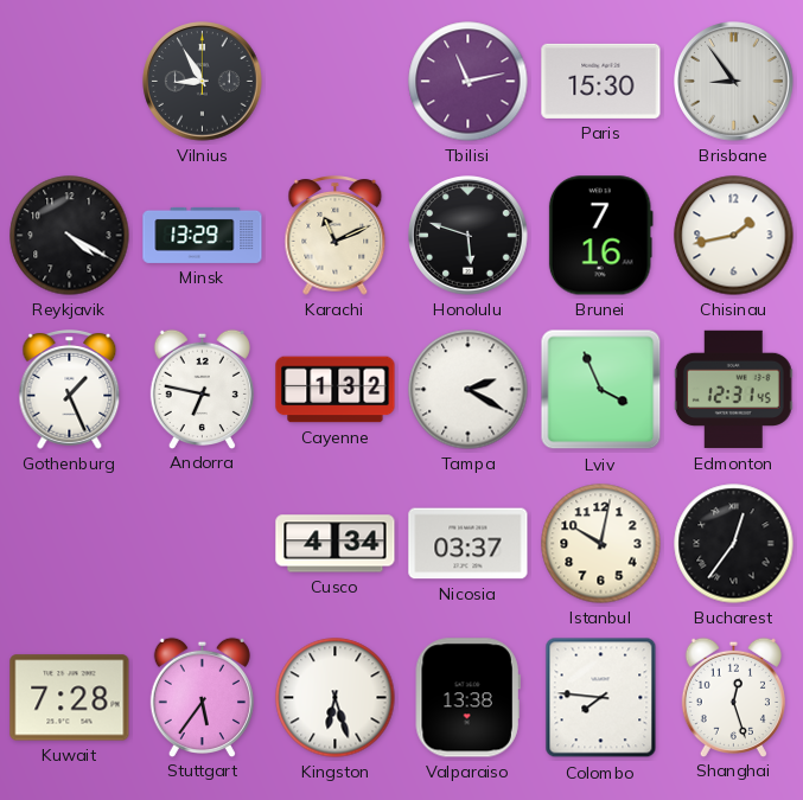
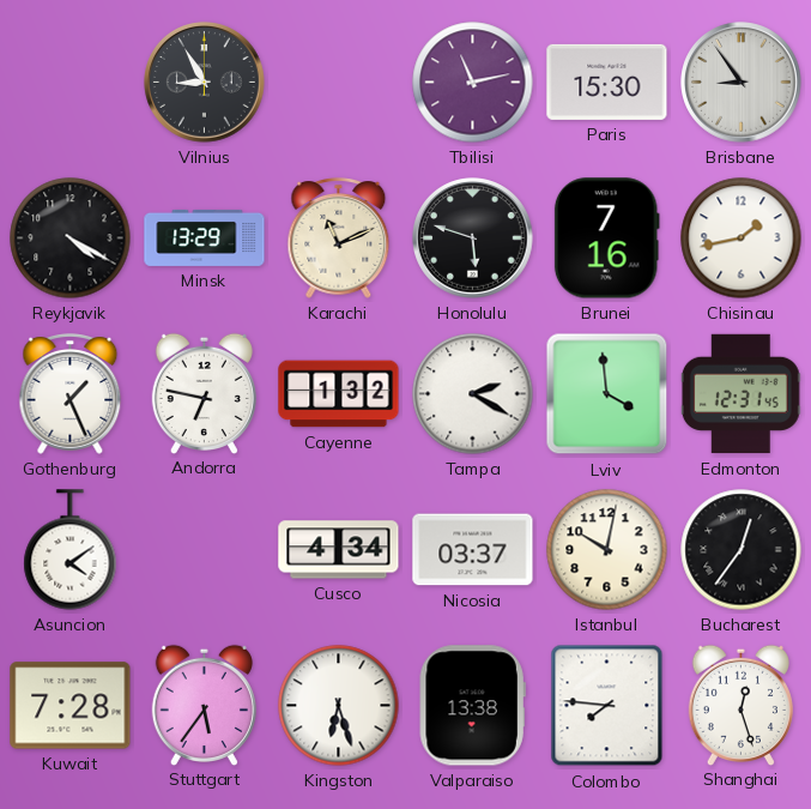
Lviv: 3:56 -> 3:59
Asuncion: none -> 4:09
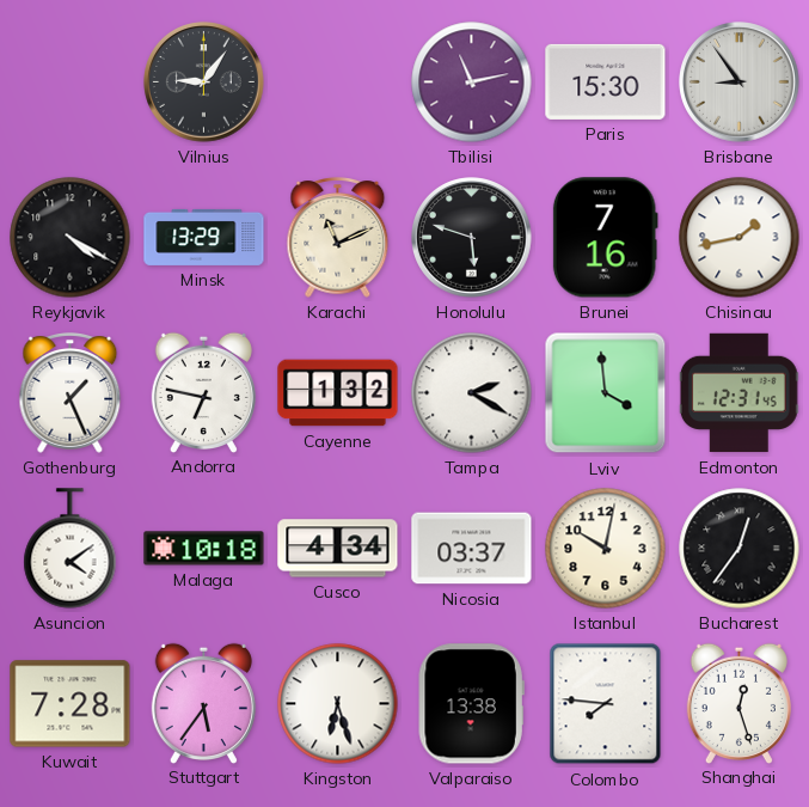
Vilnius: 8:55 -> 9:06
Malaga: none -> 10:18
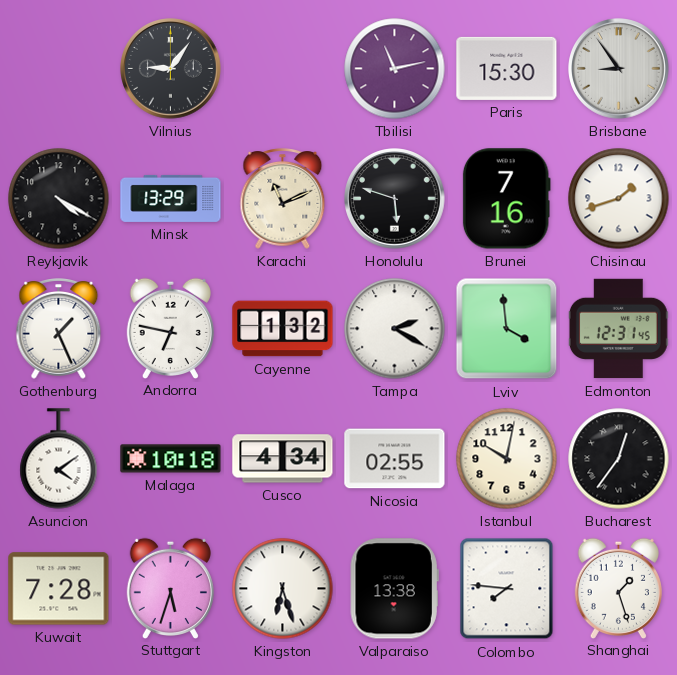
Chisinau: 1:43 -> 1:42
Nicosia: 03:37 -> 02:55
Stuttgart: 5:36 -> 5:33
Shanghai: 12:27 -> 1:27
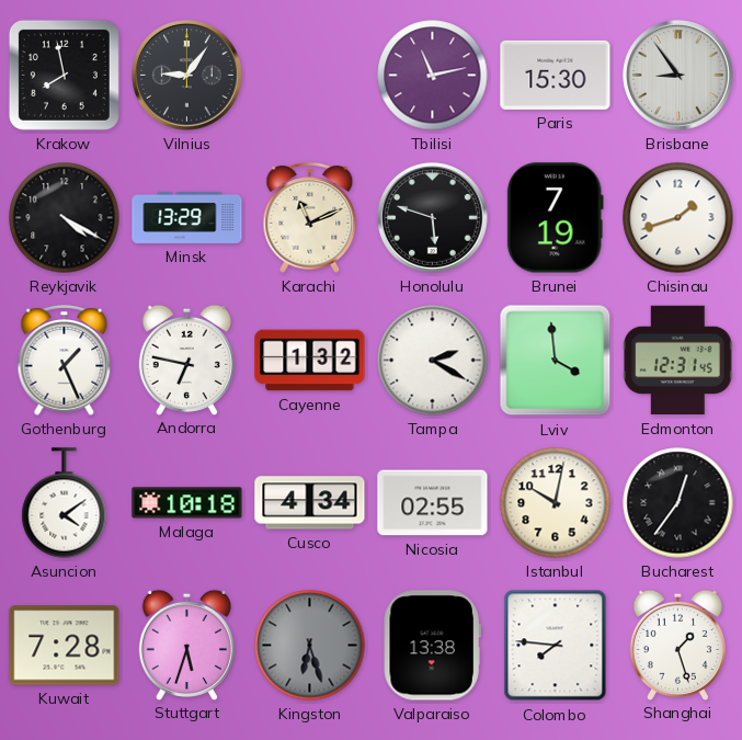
Krakow: none -> 7:58
Brunei: 7:16 -> 7:19
Kingston dial: white -> grey
